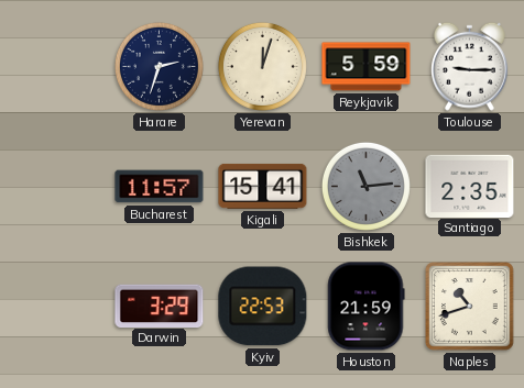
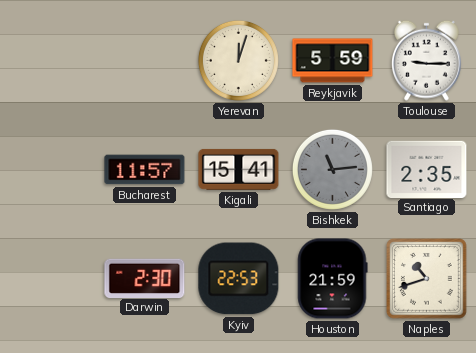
Harare: 2:33 -> none
Darwin: 3:29 -> 2:30
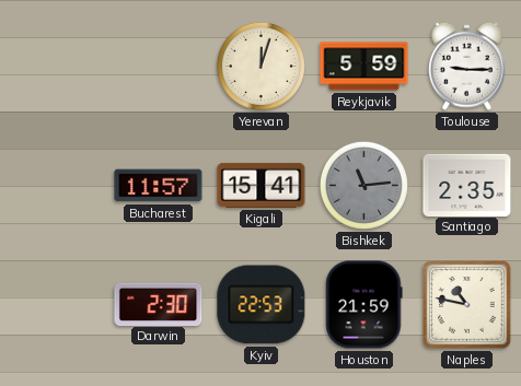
Naples: 10:42 -> 10:47
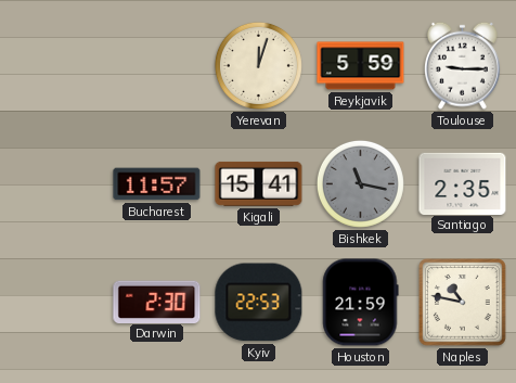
Bishkek: 11:14 -> 11:17
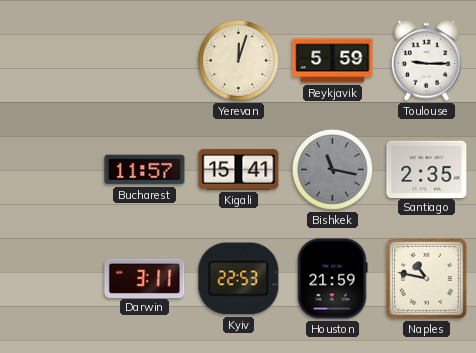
Darwin: 2:30 -> 3:11
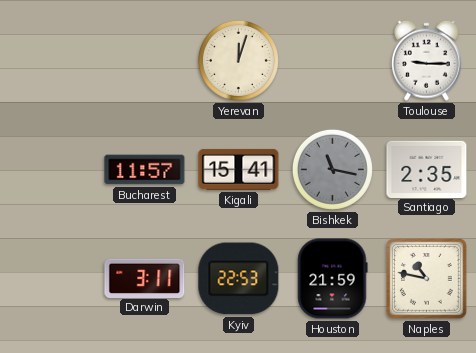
Reykjavik: 5:59 -> none
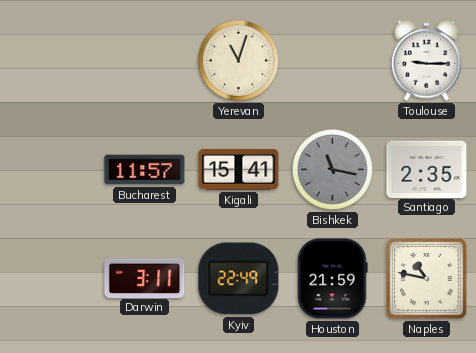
Yerevan: 12:03 -> 11:03
Kyiv: 22:53 -> 22:49
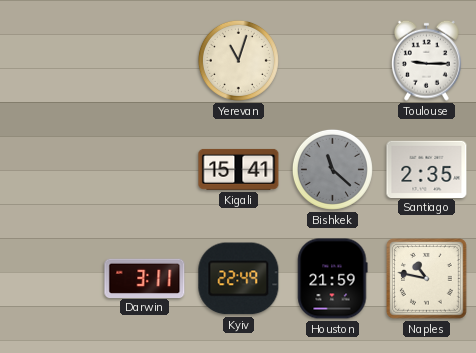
Bucharest: 11:57 -> none
Bishkek: 11:17 -> 11:22
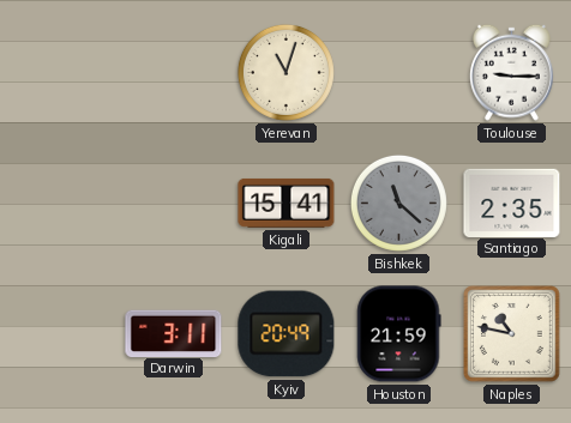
Kyiv: 22:49 -> 20:49
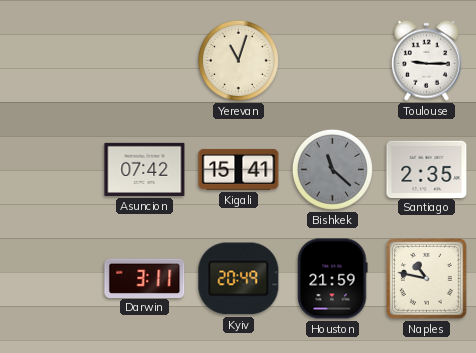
Asuncion: none -> 07:42
